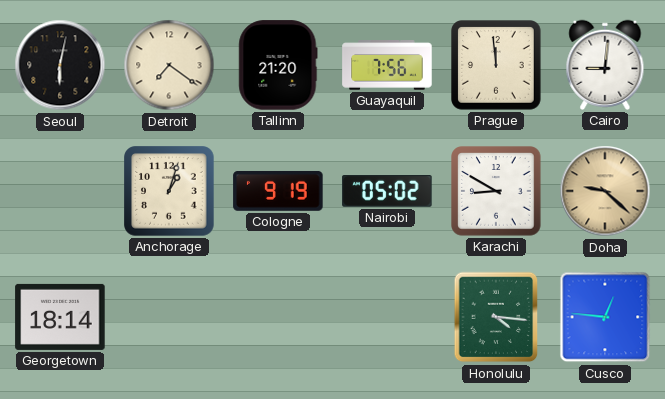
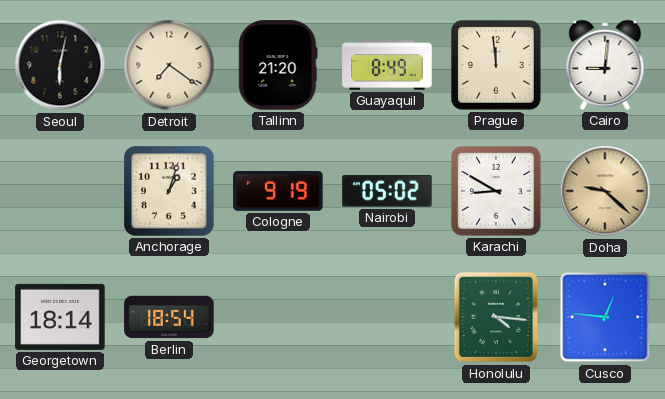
Guayaquil: 7:56 -> 8:49
Berlin: none -> 18:54
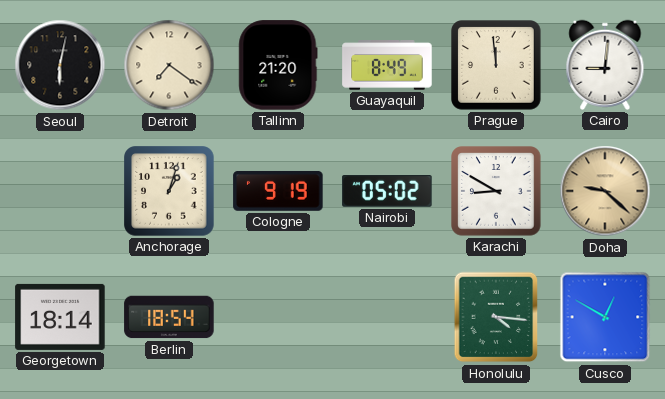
Cusco: 12:46 -> 12:50
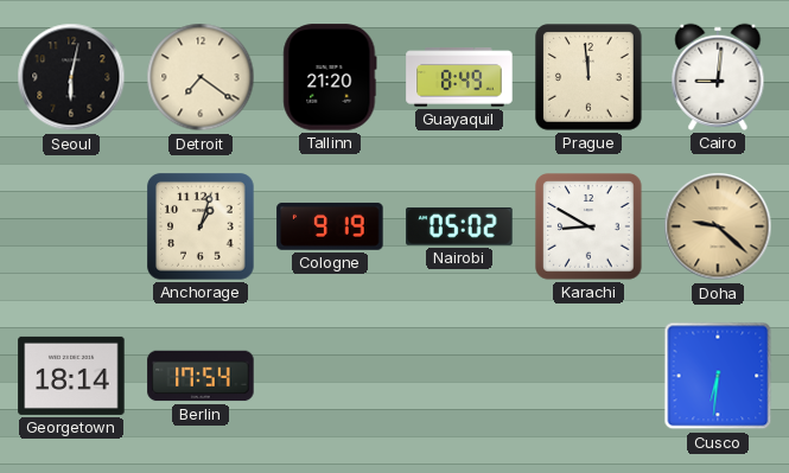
Berlin: 18:54 -> 17:54
Honolulu: 4:16 -> none
Cusco: 12:50 -> 6:31
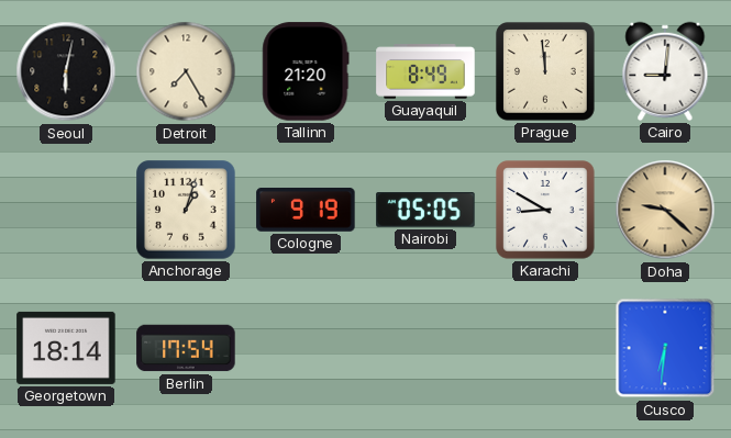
Detroit: 7:21 -> 7:25
Nairobi: 05:02 -> 05:05
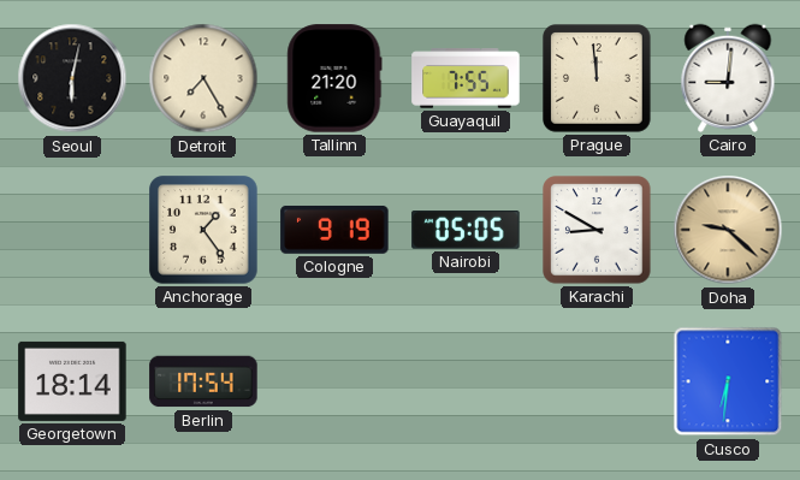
Guayaquil: 8:49 -> 7:55
Anchorage: 1:03 -> 1:24
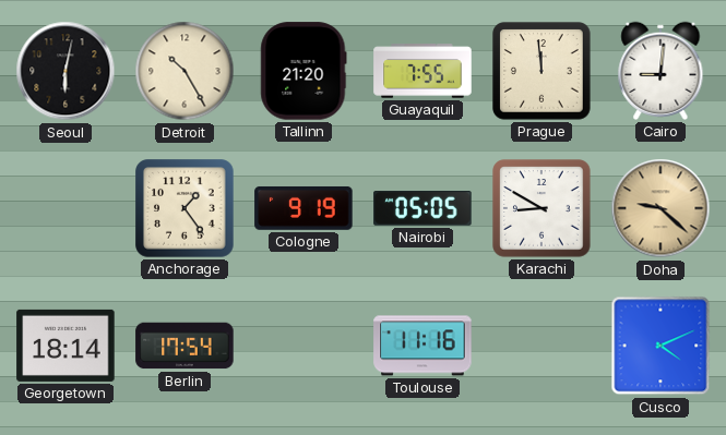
Detroit: 7:25 -> 10:25
Toulouse: none -> 11:16
Cusco: 6:31 -> 4:11
